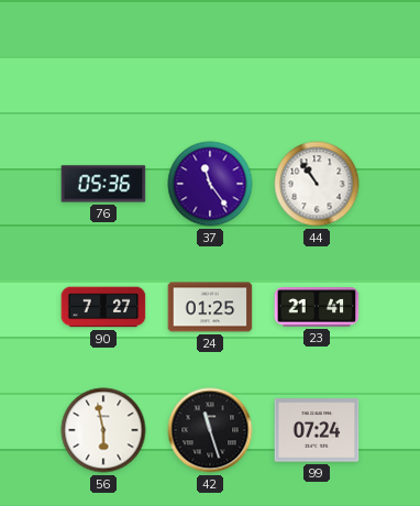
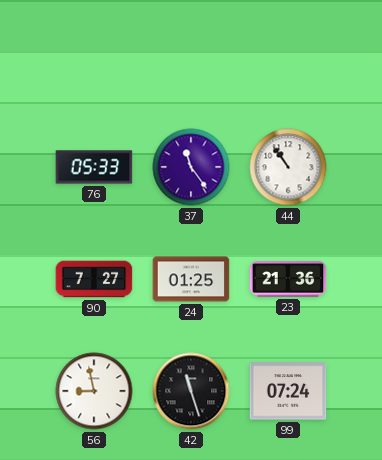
76: 05:36 -> 05:33
23: 21:41 -> 21:36
56: 5:58 -> 8:58
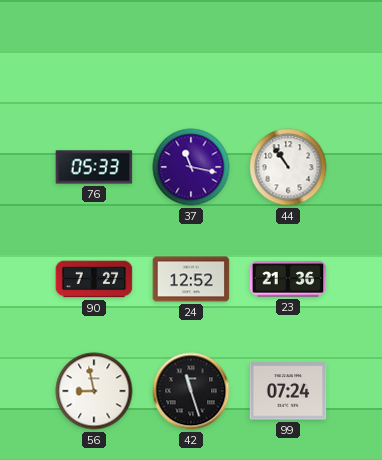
37: 11:24 -> 11:17
24: 01:25 -> 12:52
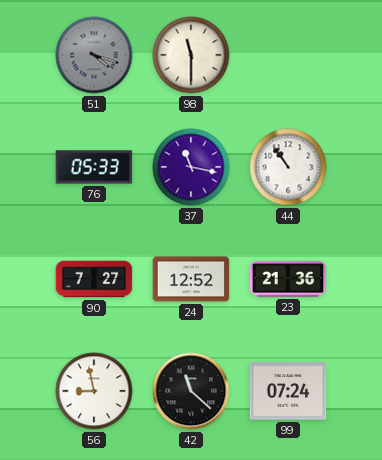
51: none -> 4:18
98: none -> 11:30
42: 11:27 -> 11:22
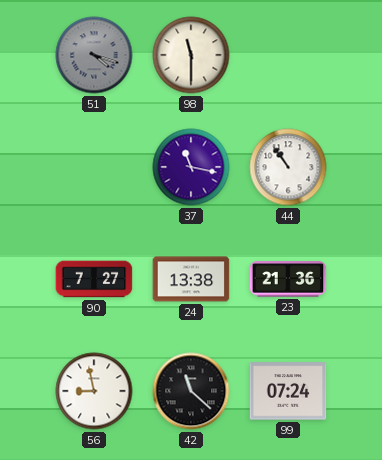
76: 05:33 -> none
24: 12:52 -> 13:38
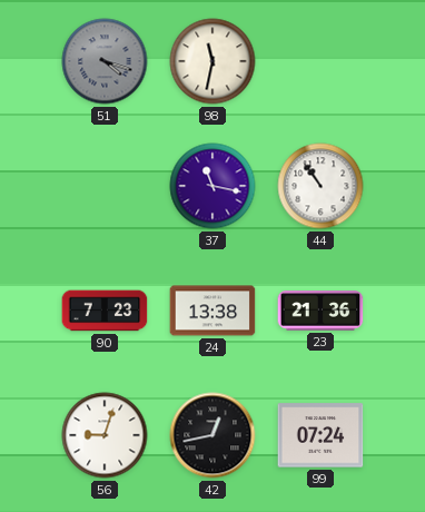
98: 11:30 -> 11:32
90: 7:27 -> 7:23
56: 8:58 -> 9:03
42: 11:22 -> 12:43
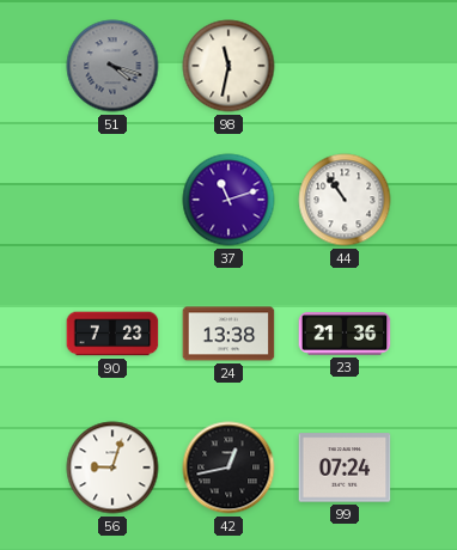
37: 11:17 -> 11:12
